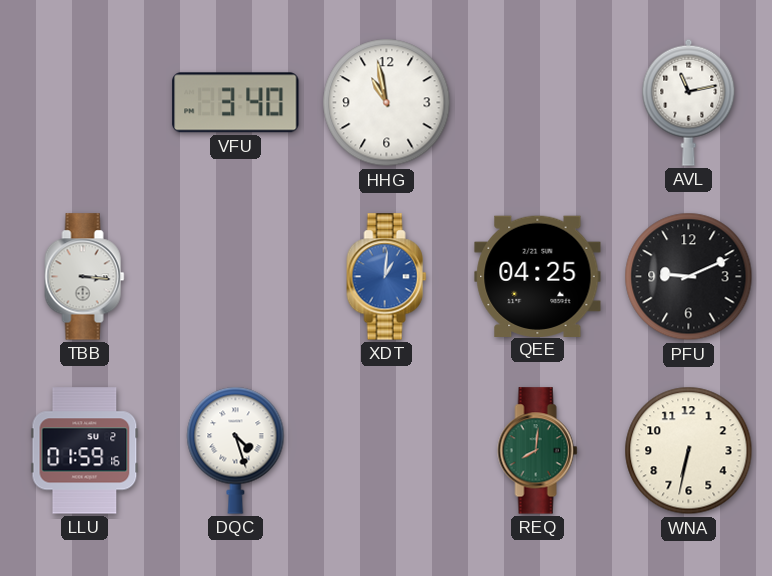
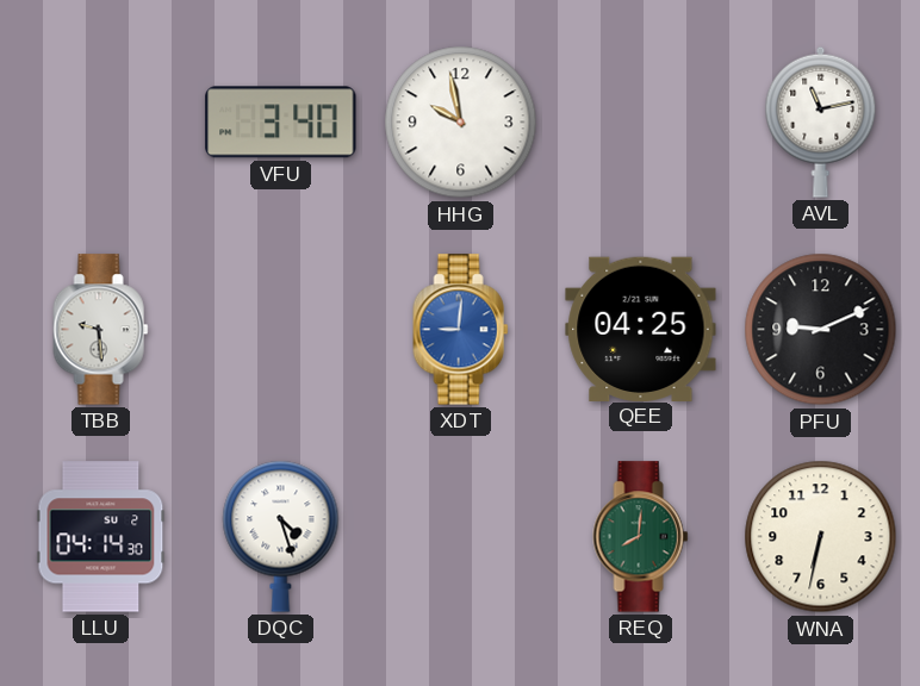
HHG: 10:58 -> 9:58
TBB: 3:16 -> 9:29
XDT: 1:01 -> 9:01
LLU: 01:59 -> 04:14
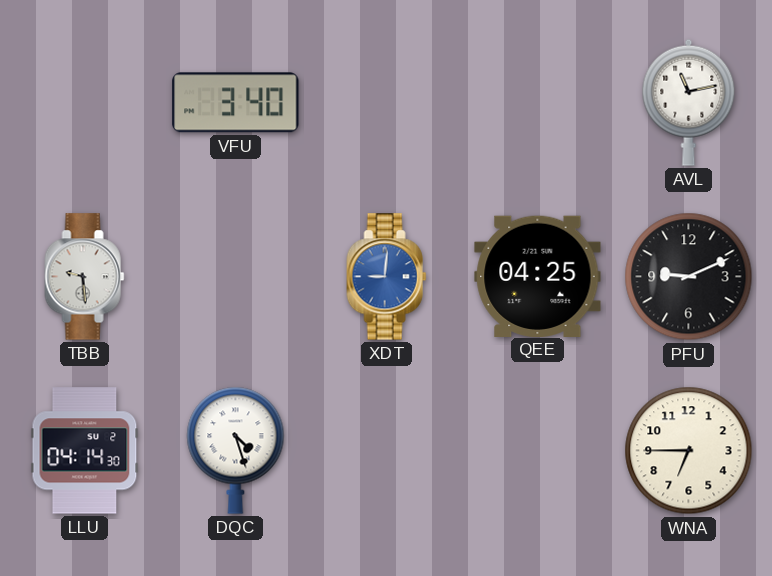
HHG: 9:58 -> none
REQ: 8:01 -> none
WNA: 6:32 -> 6:45
